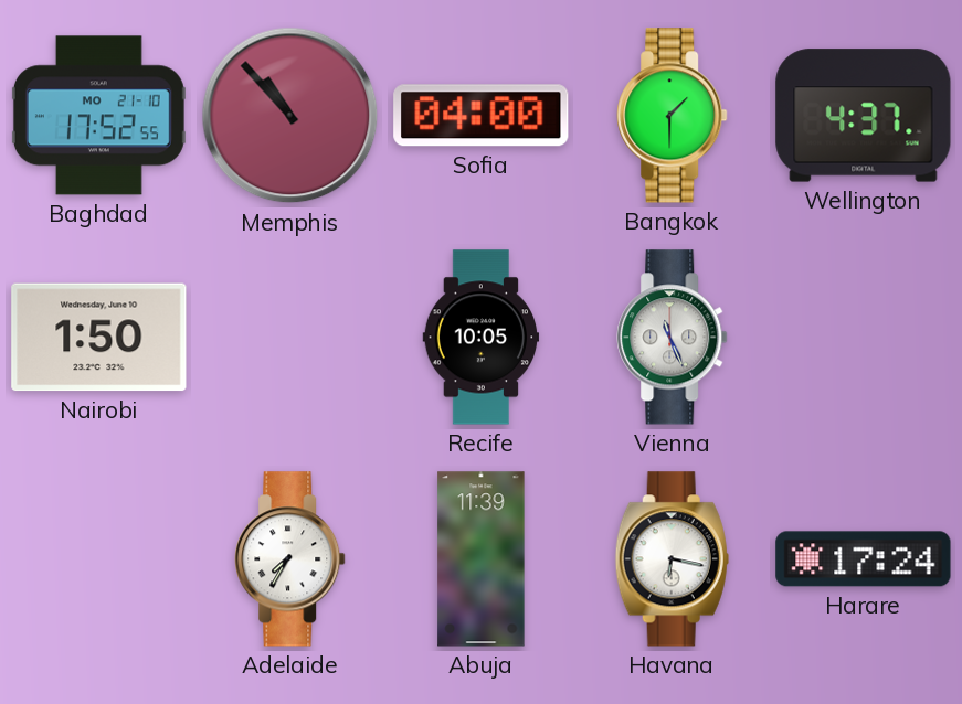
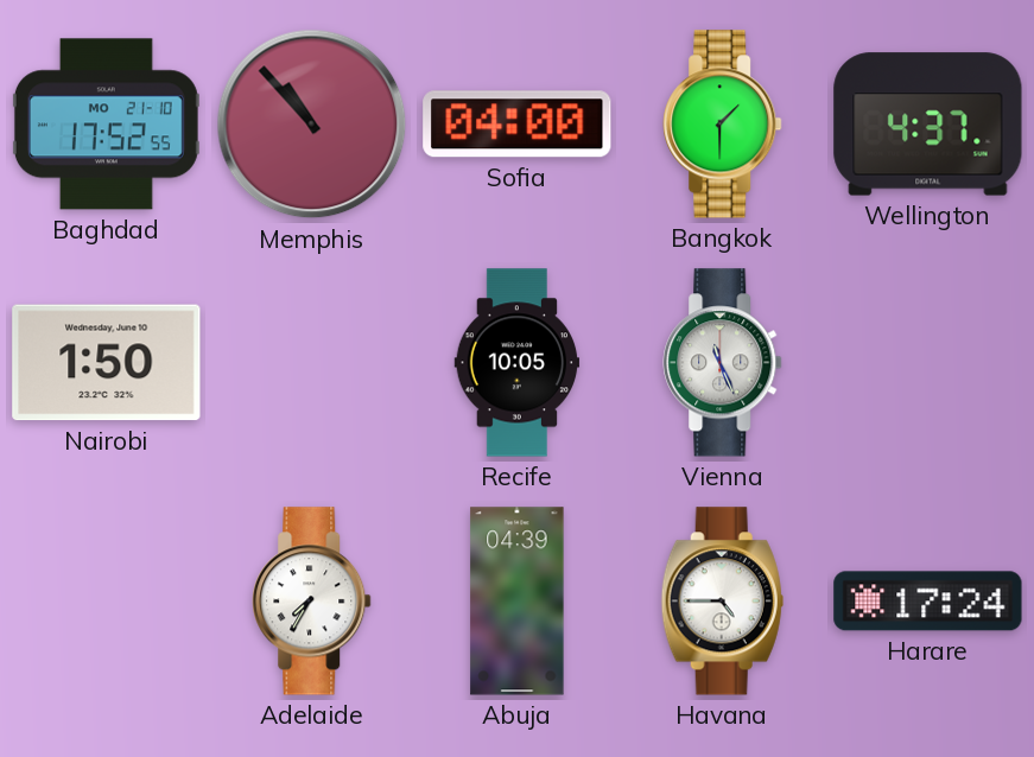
Abuja: 11:39 -> 04:39
Havana: 6:17 -> 4:45
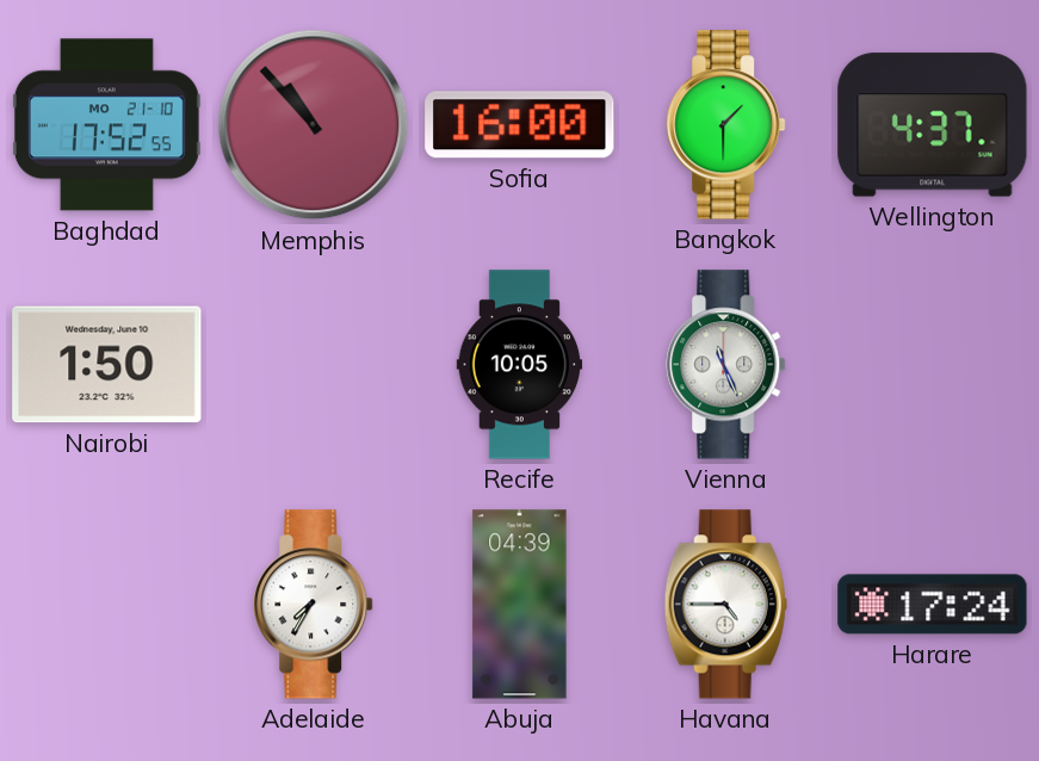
Sofia: 04:00 -> 16:00
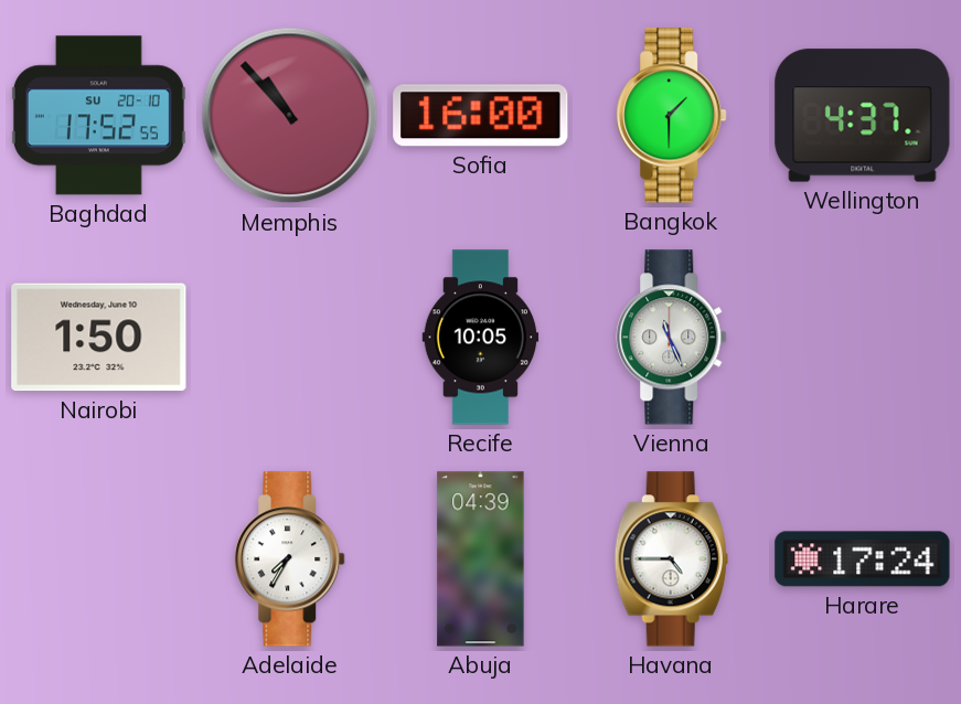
Baghdad date: MO 21-10 -> SU 20-10
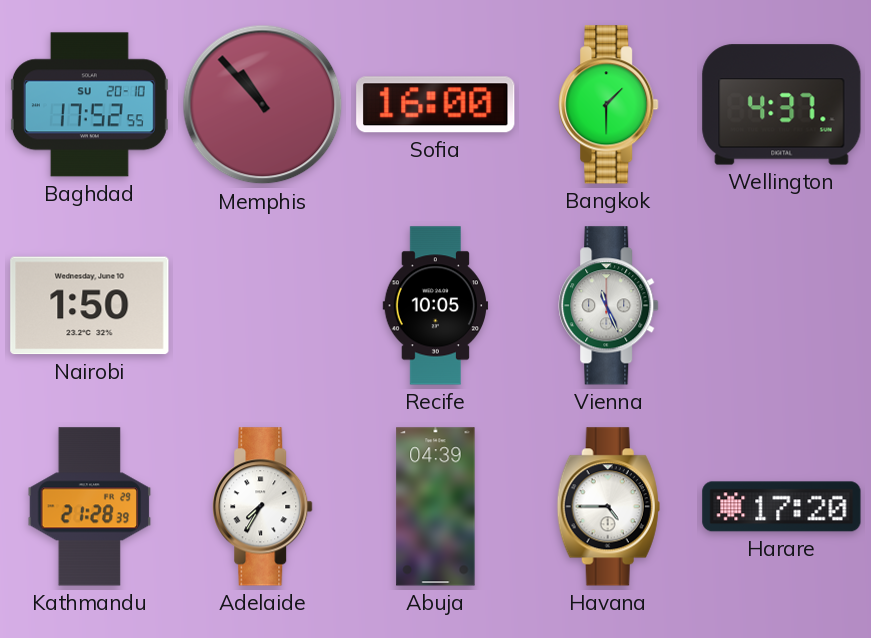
Kathmandu: none -> 21:28
Harare: 17:24 -> 17:20
